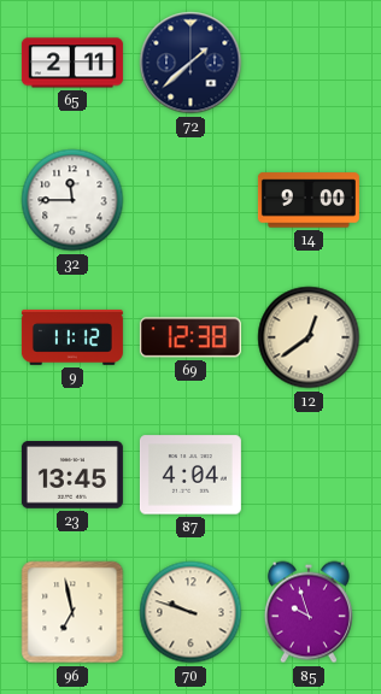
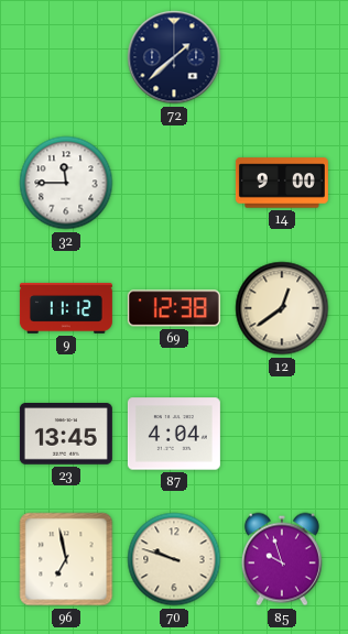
65: 2:11 -> none
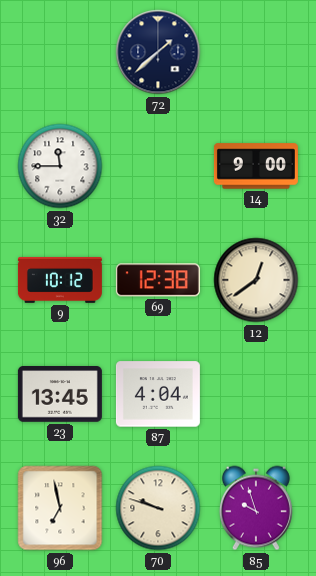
9: 11:12 -> 10:12
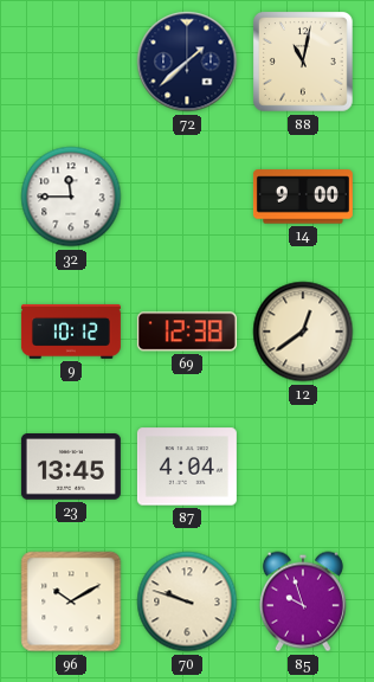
88: none -> 11:02
96: 6:58 -> 10:10
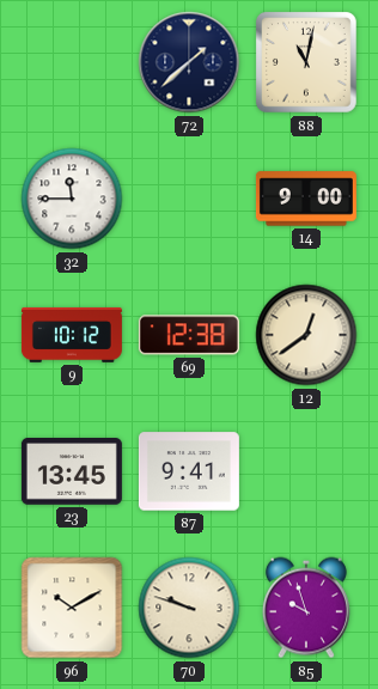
87: 4:04 -> 9:41
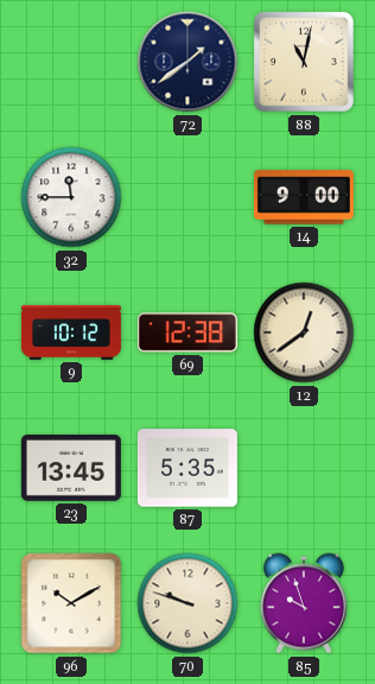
72: 1:38 -> 1:39
87: 9:41 -> 5:35
